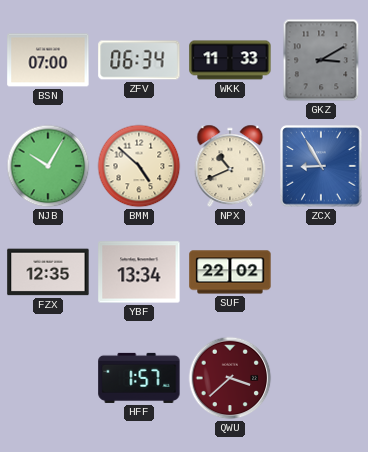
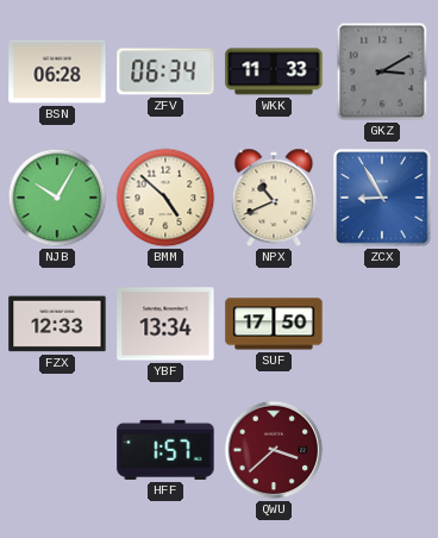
BSN: 07:00 -> 06:28
FZX: 12:35 -> 12:33
SUF: 22:02 -> 17:50
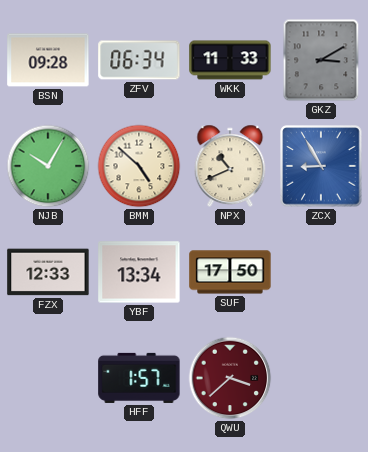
BSN: 06:28 -> 09:28
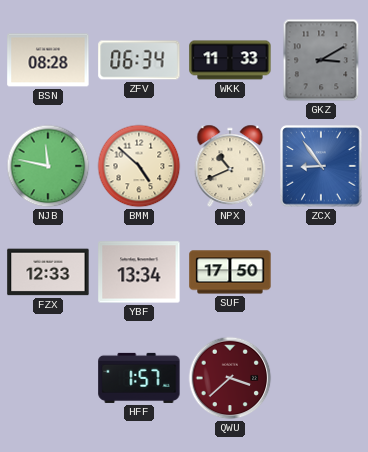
BSN: 09:28 -> 08:28
NJB: 10:05 -> 11:47
ZCX: 8:55 -> 8:54
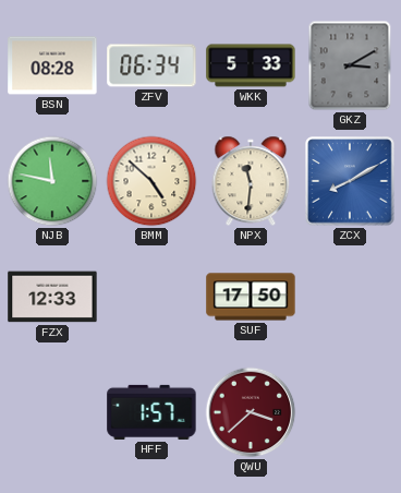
WKK: 11:33 -> 5:33
NPX: 10:41 -> 11:31
ZCX: 8:54 -> 8:10
YBF: 13:34 -> none
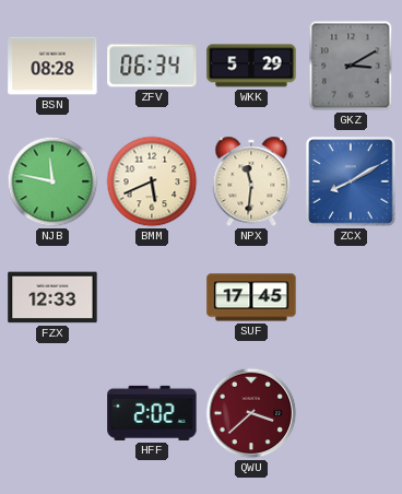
WKK: 5:33 -> 5:29
BMM: 4:52 -> 5:41
SUF: 17:50 -> 17:45
HFF: 1:57 -> 2:02
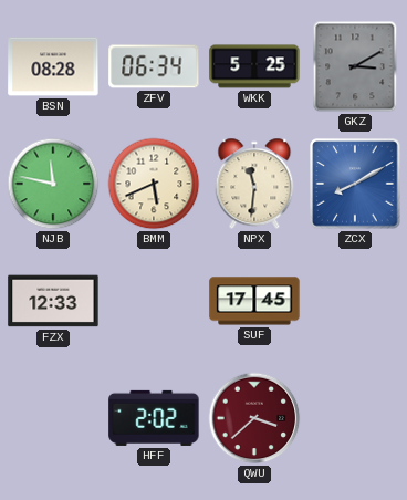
WKK: 5:29 -> 5:25
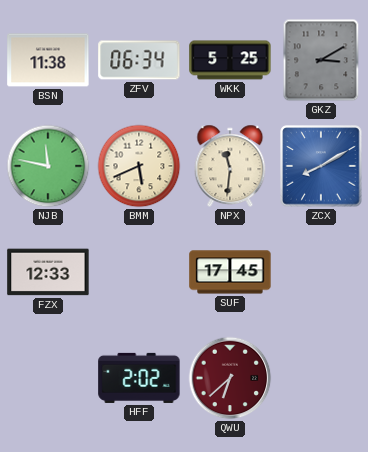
BSN: 08:28 -> 11:38
QWU: 3:38 -> 6:38
